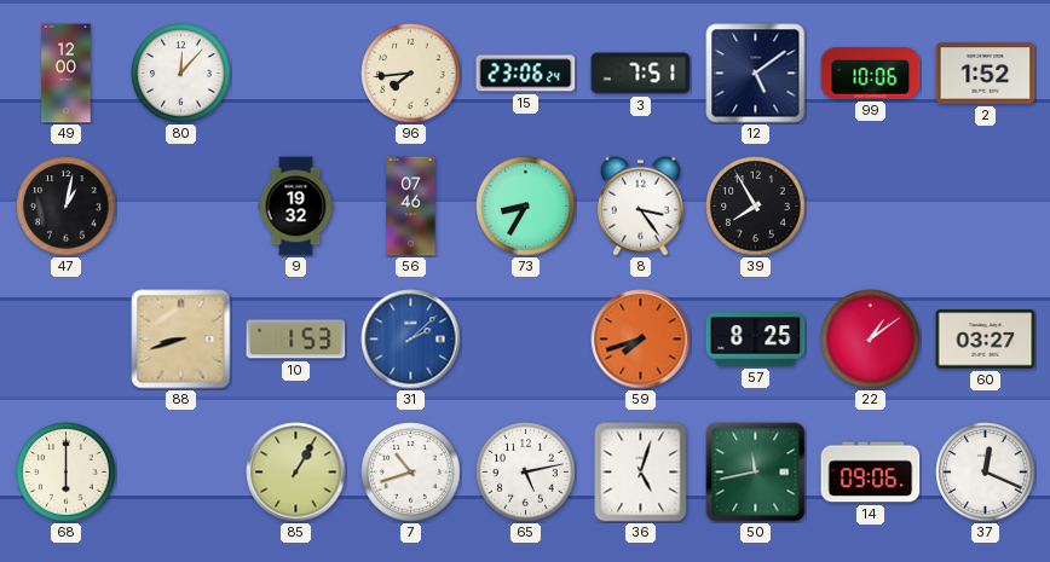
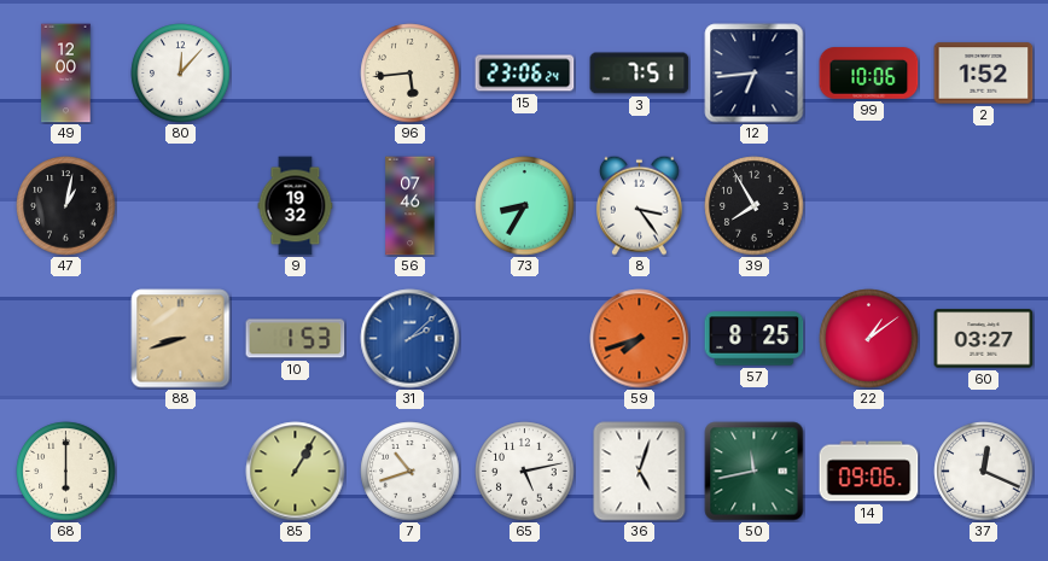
96: 7:44 -> 5:44
12: 5:09 -> 6:44
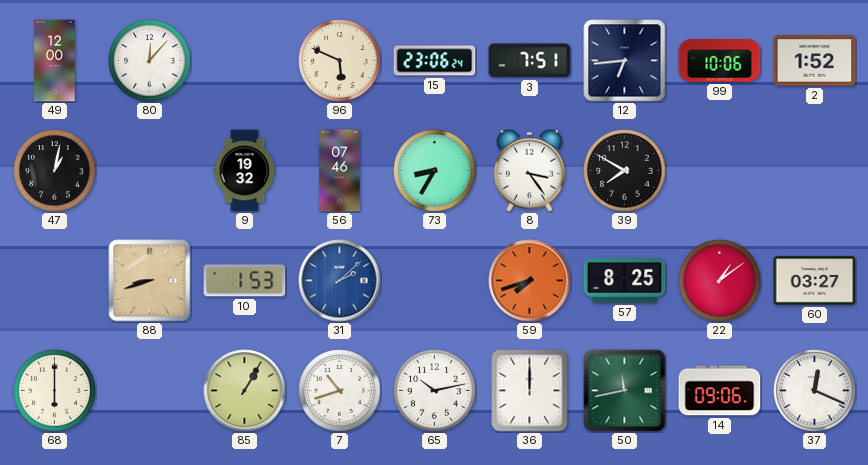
96: 5:44 -> 5:49
39: 7:55 -> 7:50
65: 5:13 -> 10:13
36: 5:03 -> 12:00
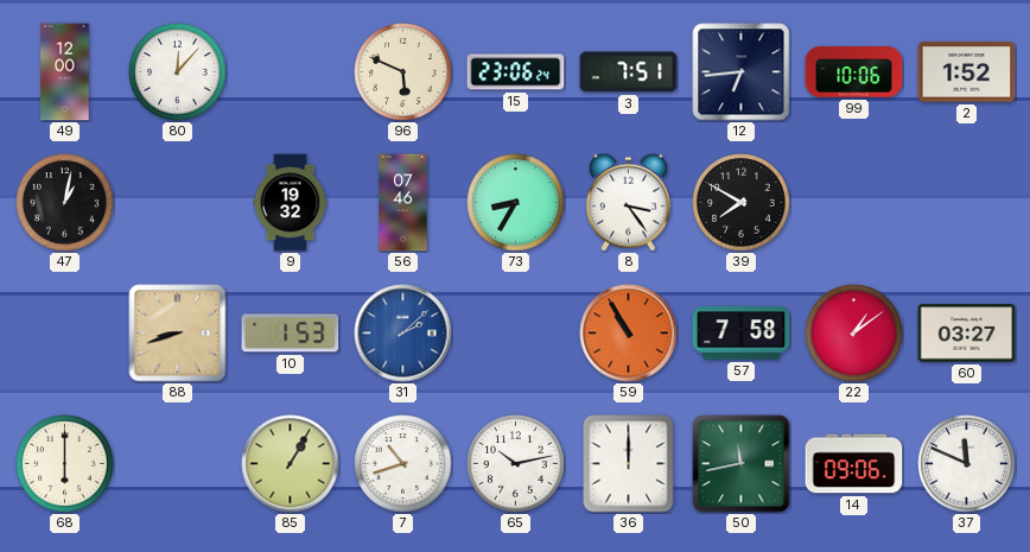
59: 7:42 -> 10:55
57: 8:25 -> 7:58
37: 12:19 -> 11:49
